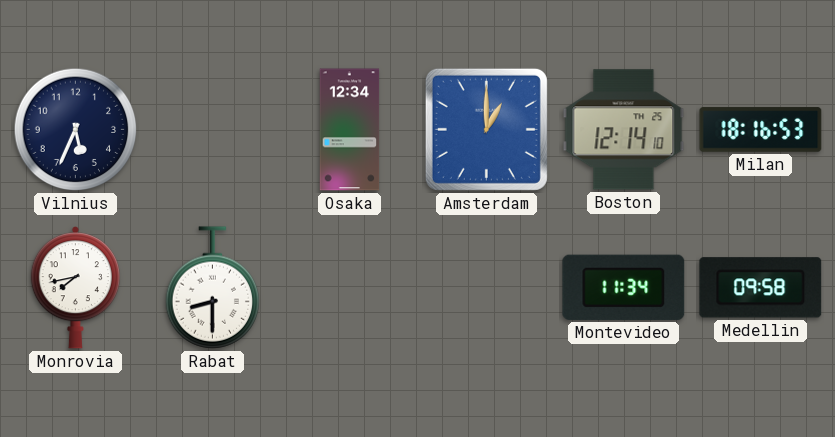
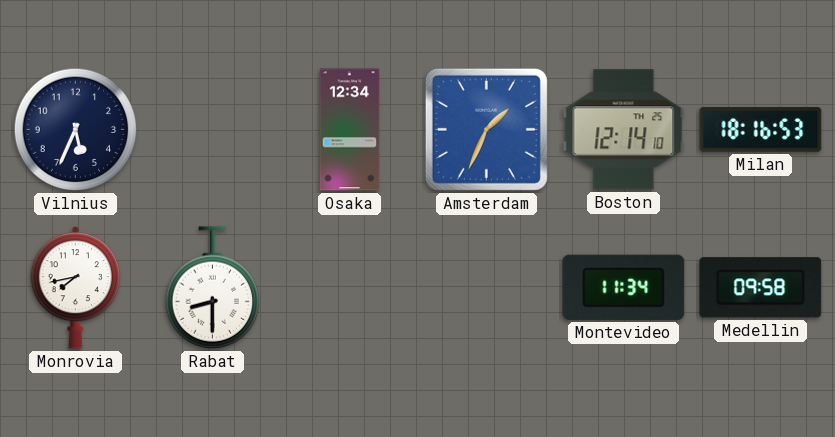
Amsterdam: 1:00 -> 1:34
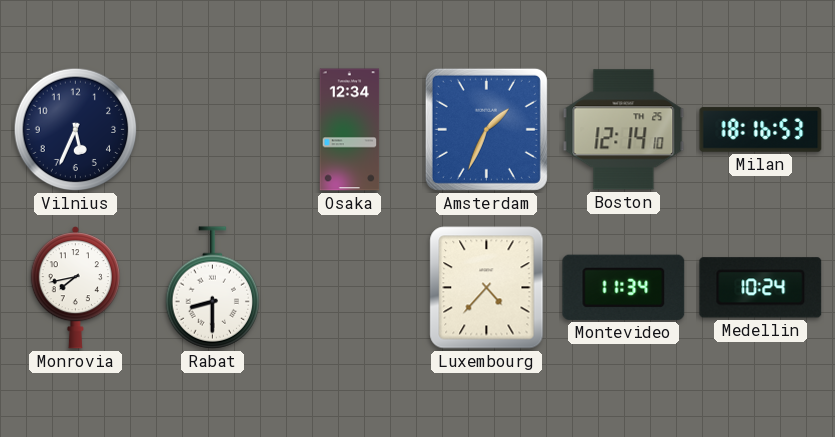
Luxembourg: none -> 4:37
Medellin: 09:58 -> 10:24
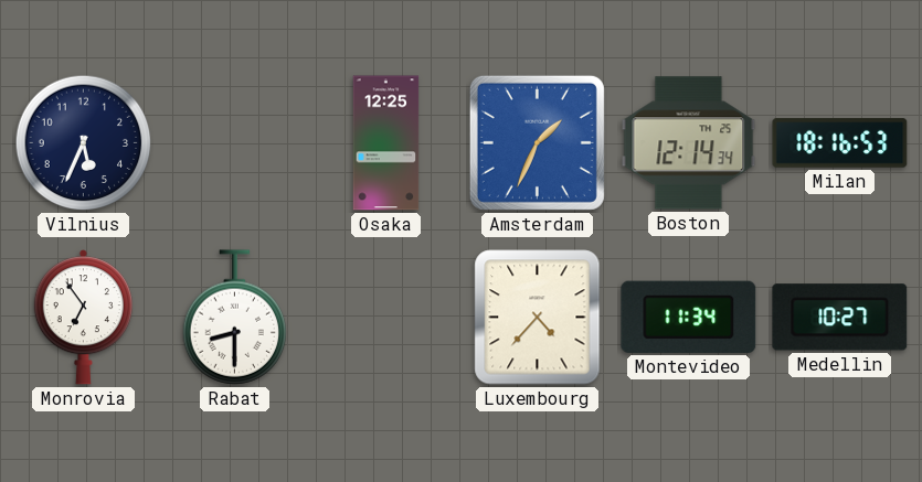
Osaka: 12:34 -> 12:25
Boston: 12:14:10 -> 12:14:34
Monrovia: 7:43 -> 6:54
Medellin: 10:24 -> 10:27
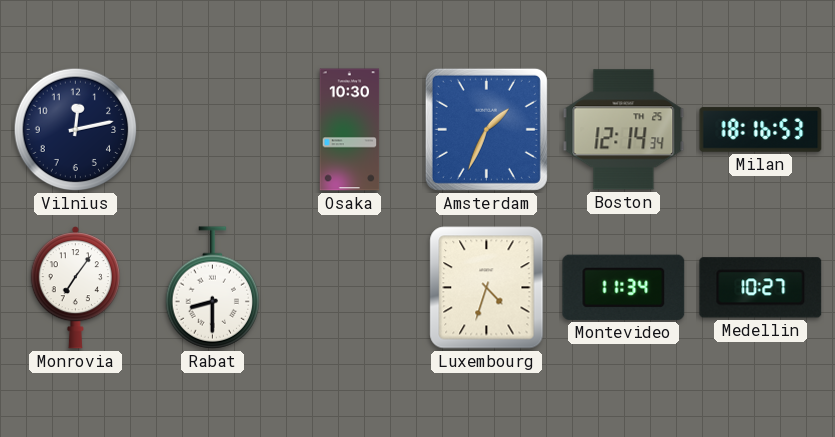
Vilnius: 5:34 -> 12:13
Osaka: 12:25 -> 10:30
Monrovia: 6:54 -> 7:06
Luxembourg: 4:37 -> 4:33
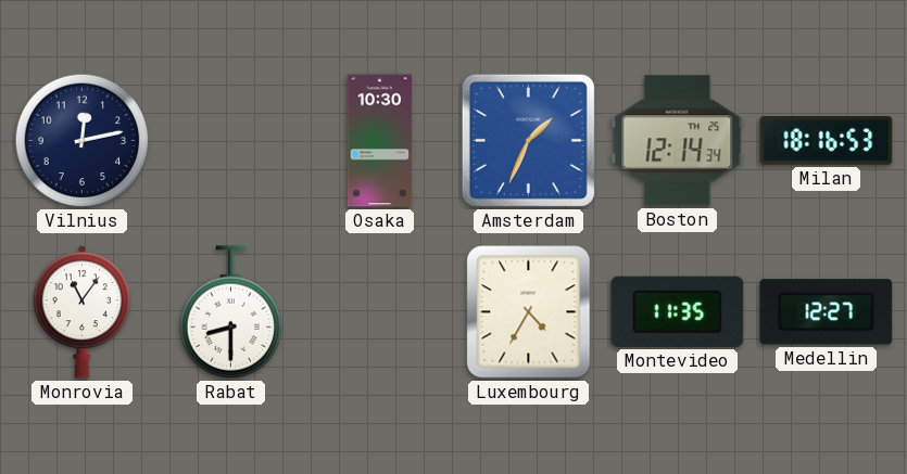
Monrovia: 7:06 -> 11:06
Luxembourg: 4:33 -> 4:35
Montevideo: 11:34 -> 11:35
Medellin: 10:27 -> 12:27
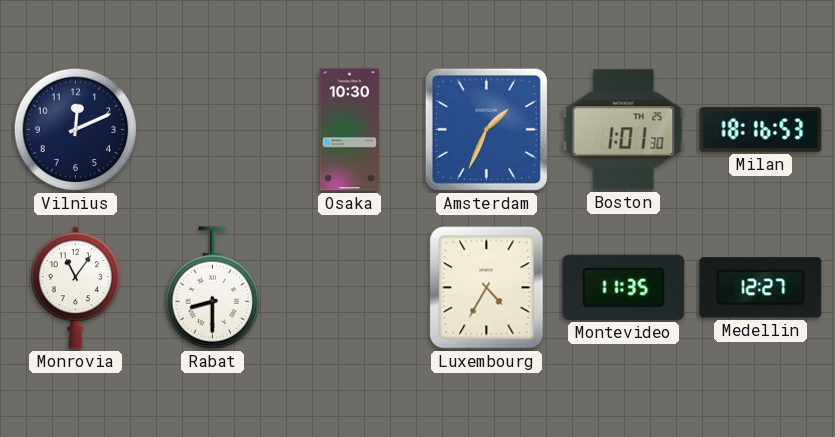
Vilnius: 12:13 -> 12:11
Boston: 12:14 -> 1:01
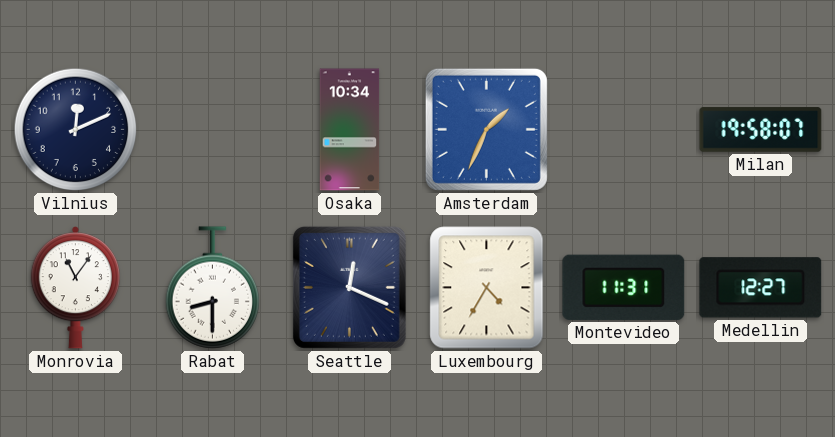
Osaka: 10:30 -> 10:34
Boston: 1:01 -> none
Milan: 18:16 -> 19:58
Seattle: none -> 12:19
Montevideo: 11:35 -> 11:31
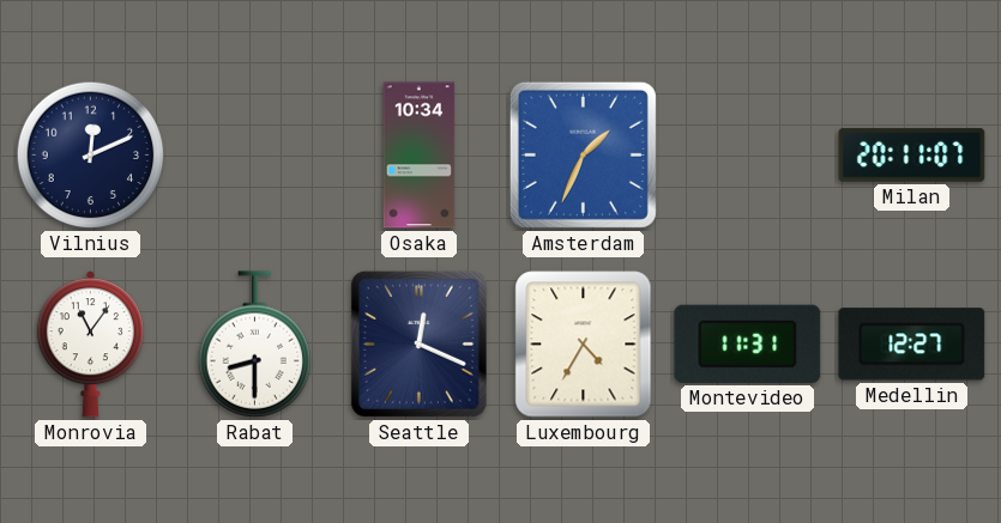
Milan: 19:58 -> 20:11
